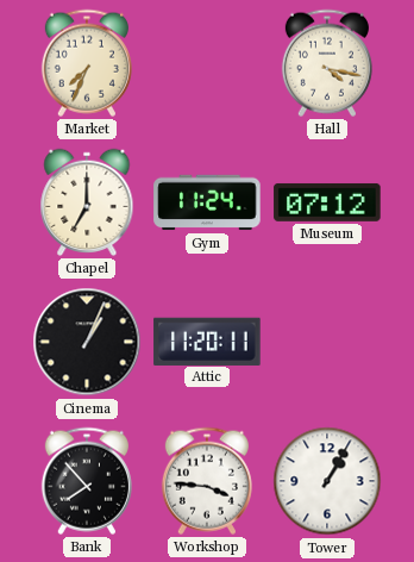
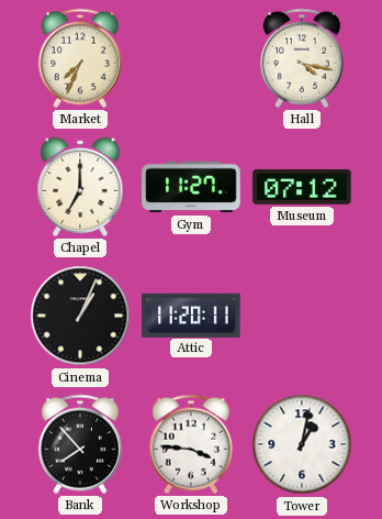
Gym: 11:24 -> 11:27
Tower: 1:05 -> 1:02
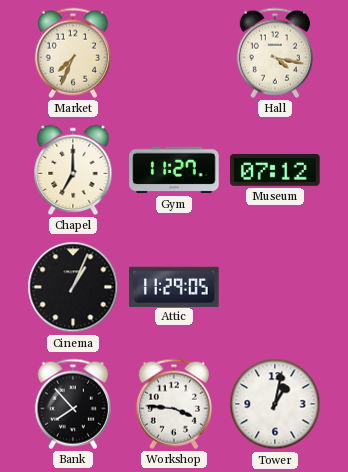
Attic: 11:20 -> 11:29
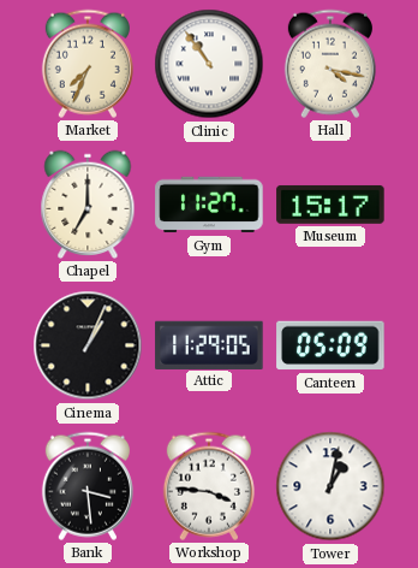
Clinic: none -> 10:54
Museum: 07:12 -> 15:17
Canteen: none -> 05:09
Bank: 7:53 -> 3:29
